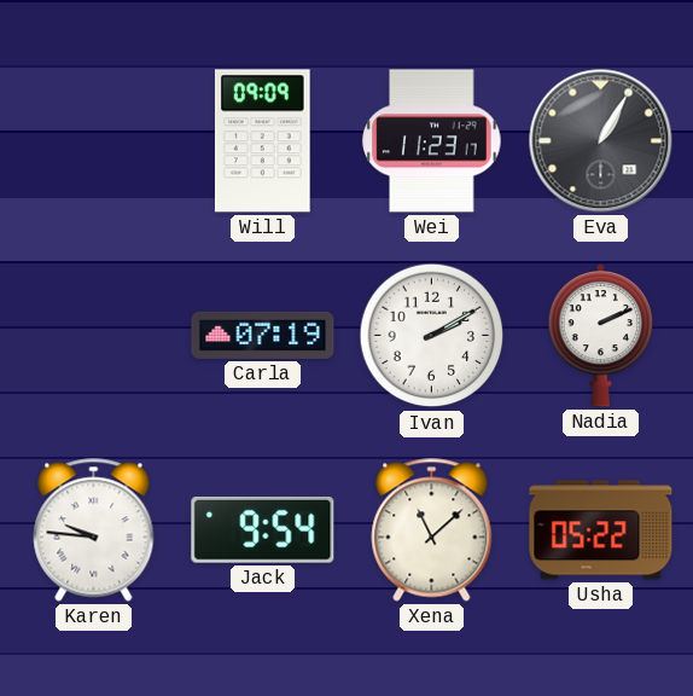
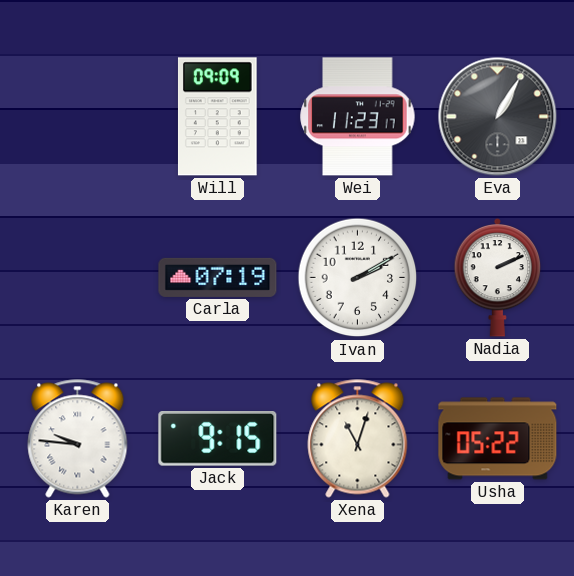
Jack: 9:54 -> 9:15
Xena: 11:08 -> 11:03
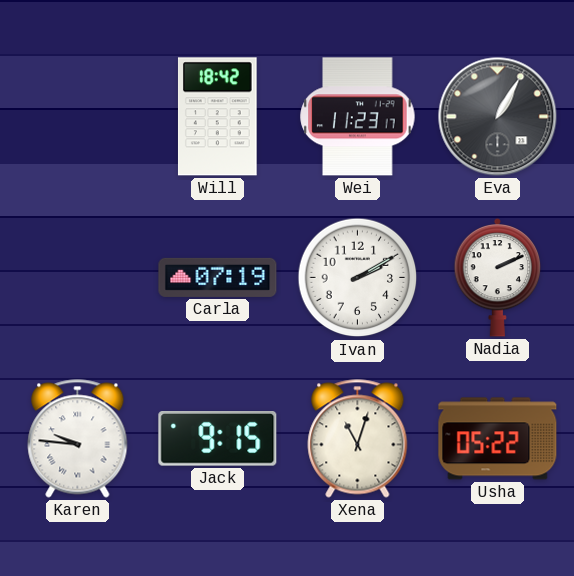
Will: 09:09 -> 18:42
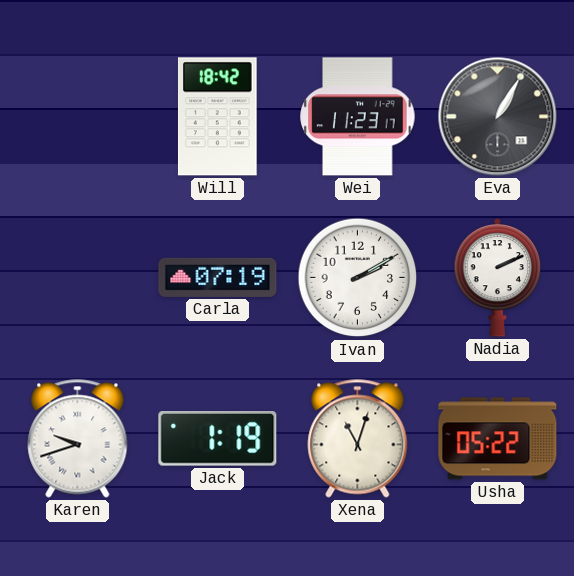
Karen: 9:46 -> 9:42
Jack: 9:15 -> 1:19
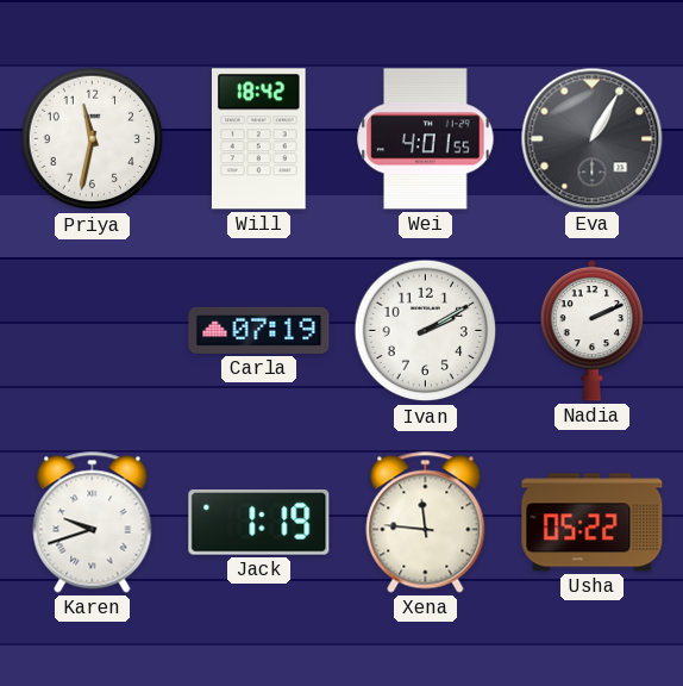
Priya: none -> 11:32
Wei: 11:23 -> 4:01
Xena: 11:03 -> 11:46
